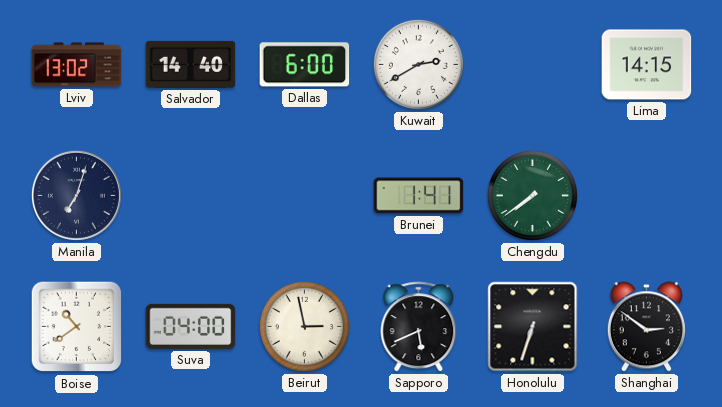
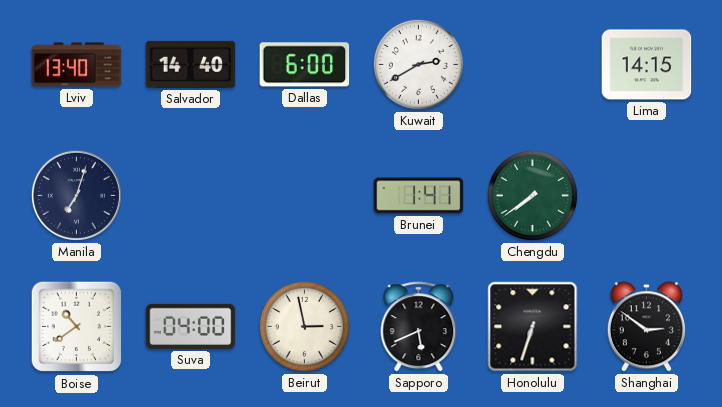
Lviv: 13:02 -> 13:40
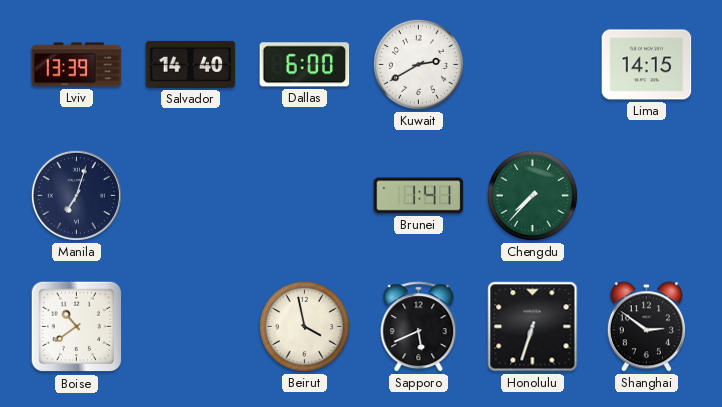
Lviv: 13:40 -> 13:39
Chengdu: 7:39 -> 7:37
Suva: 04:00 -> none
Beirut: 2:58 -> 3:58
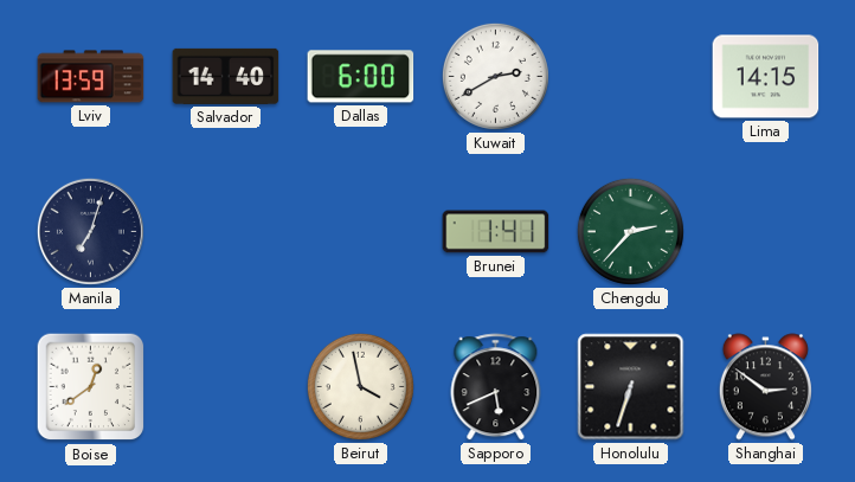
Lviv: 13:39 -> 13:59
Chengdu: 7:37 -> 2:37
Boise: 10:39 -> 12:39
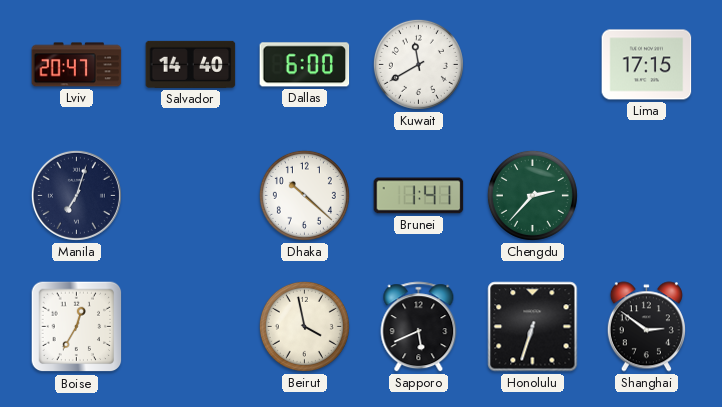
Lviv: 13:59 -> 20:47
Kuwait: 2:40 -> 11:40
Lima: 14:15 -> 17:15
Dhaka: none -> 10:22
Boise: 12:39 -> 12:35
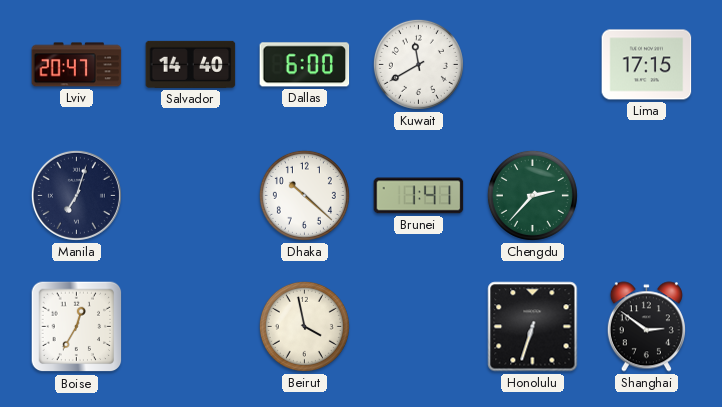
Sapporo: 5:41 -> none
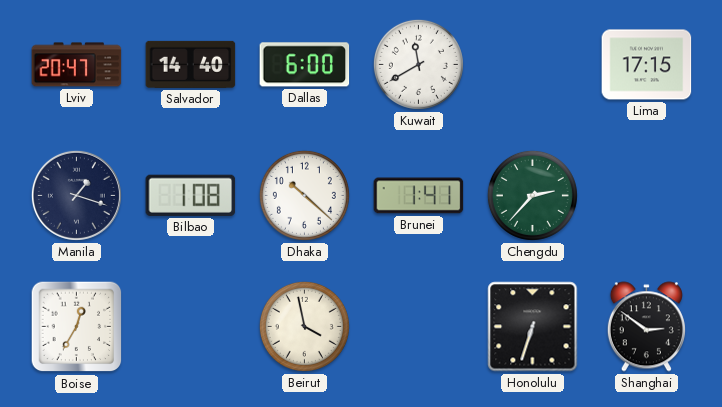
Manila: 7:03 -> 1:18
Bilbao: none -> 1:08
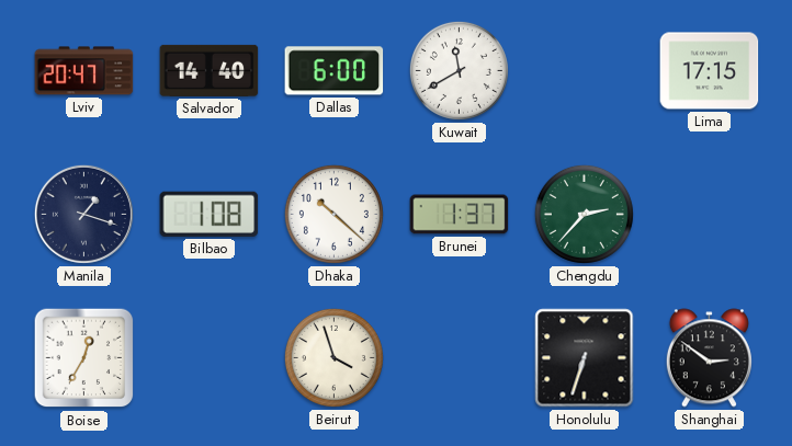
Brunei: 1:41 -> 1:37
Beirut: 3:58 -> 3:57
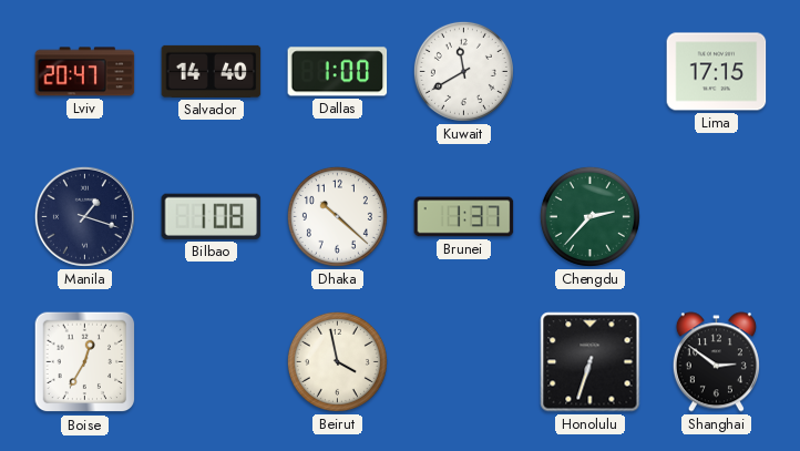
Dallas: 6:00 -> 1:00
Beirut: 3:57 -> 3:58
